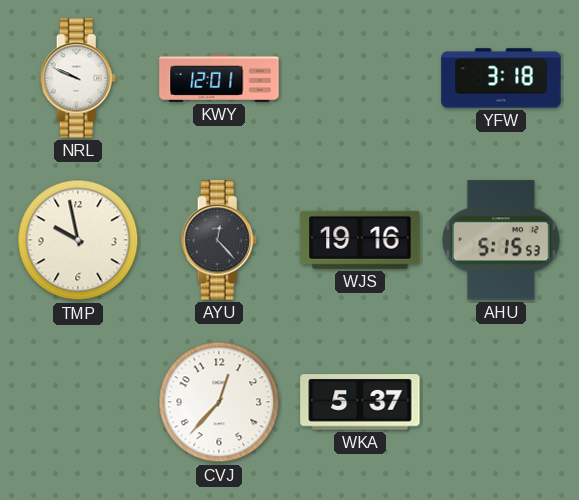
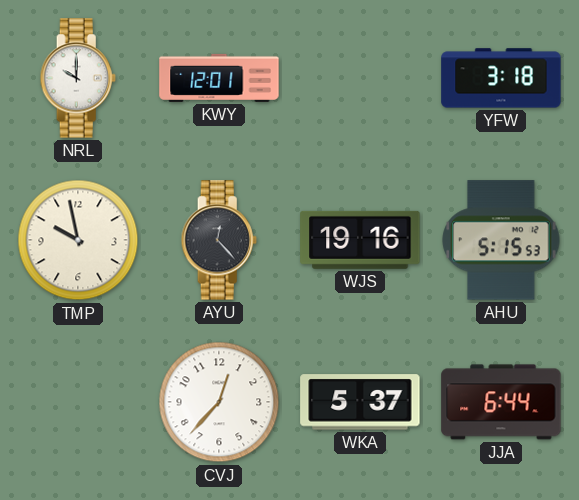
NRL: 9:49 -> 10:00
JJA: none -> 6:44
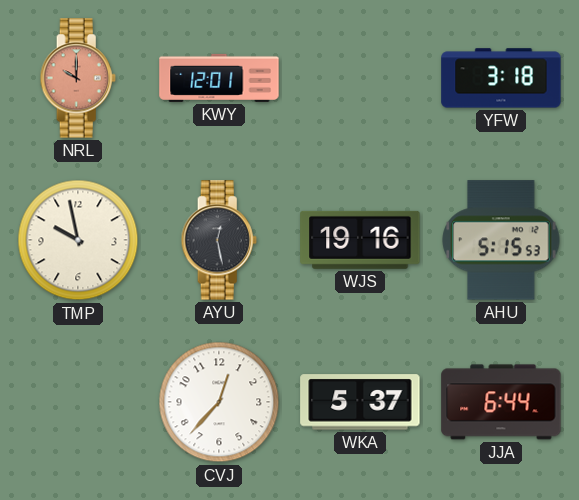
NRL dial: white -> salmon
AYU: 12:23 -> 12:28
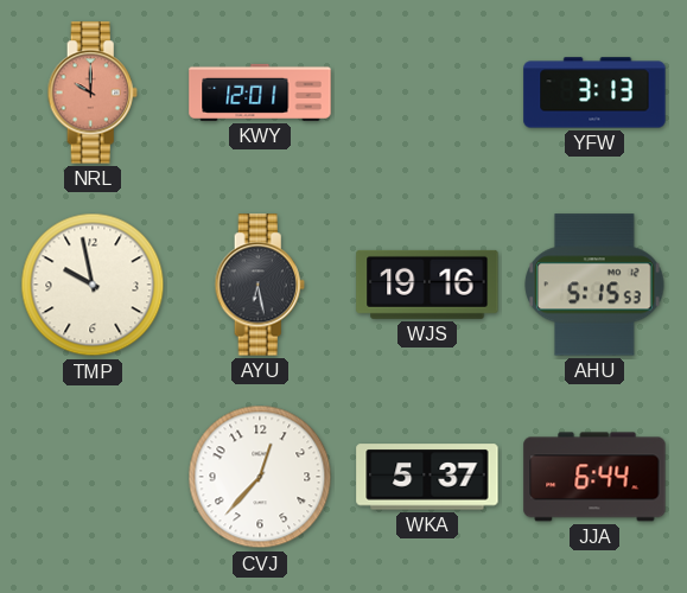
YFW: 3:18 -> 3:13
AYU: 12:28 -> 6:28
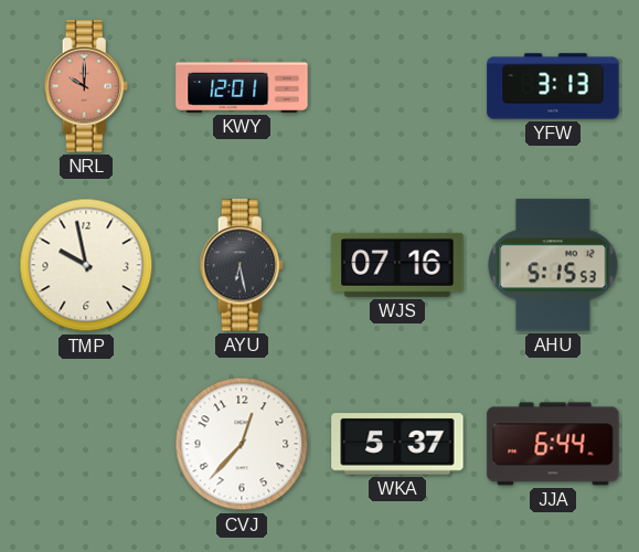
WJS: 19:16 -> 07:16
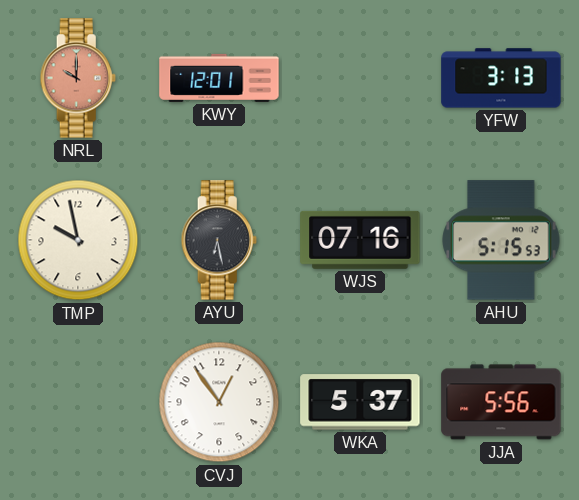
CVJ: 12:37 -> 12:54
JJA: 6:44 -> 5:56
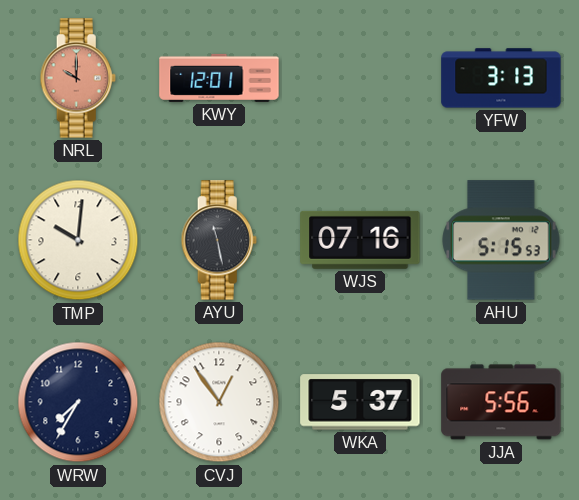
TMP: 9:58 -> 10:01
AYU: 6:28 -> 11:28
WRW: none -> 7:35
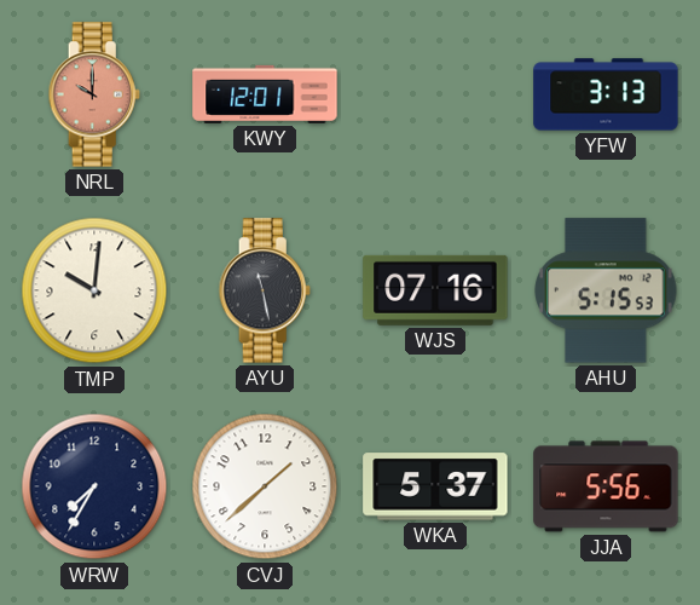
CVJ: 12:54 -> 1:38
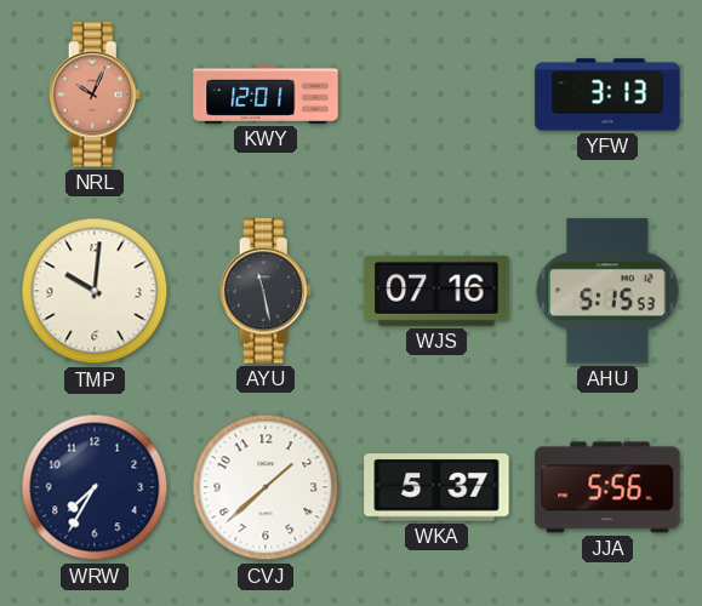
NRL: 10:00 -> 10:04
